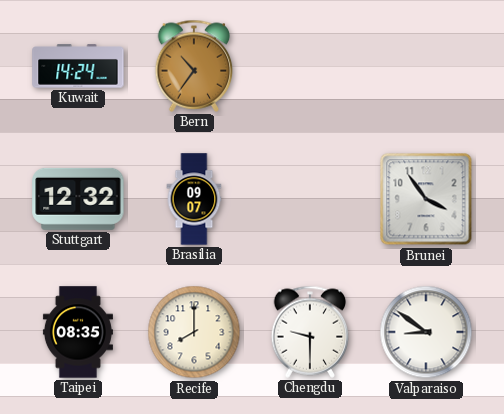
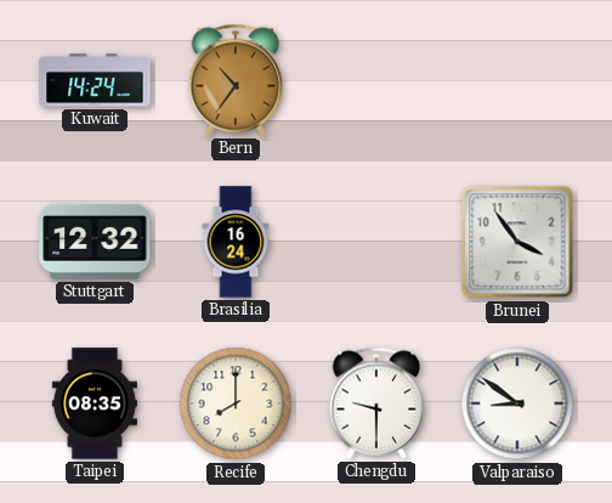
Brasilia: 09:07 -> 16:24
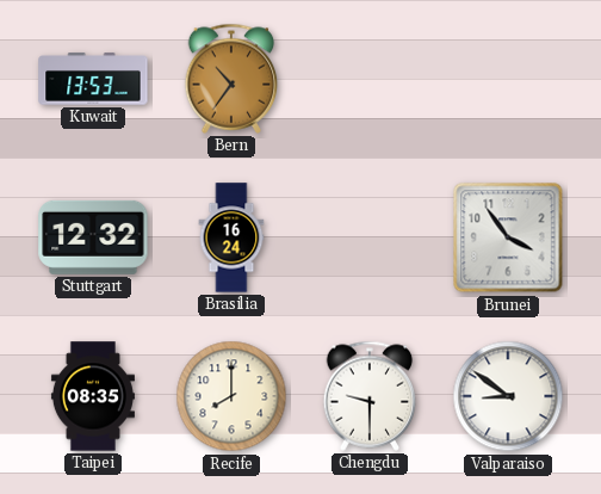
Kuwait: 14:24 -> 13:53
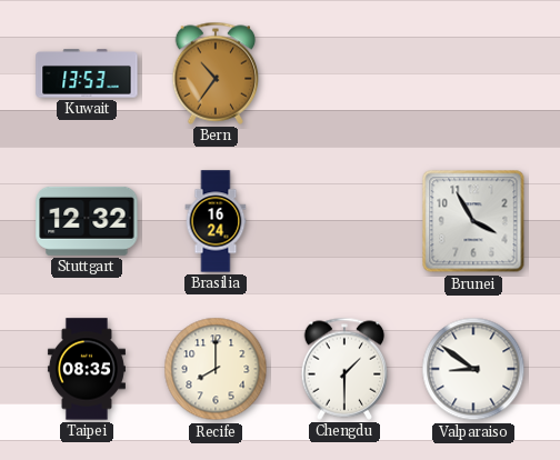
Brunei: 3:54 -> 3:55
Chengdu: 9:30 -> 1:30
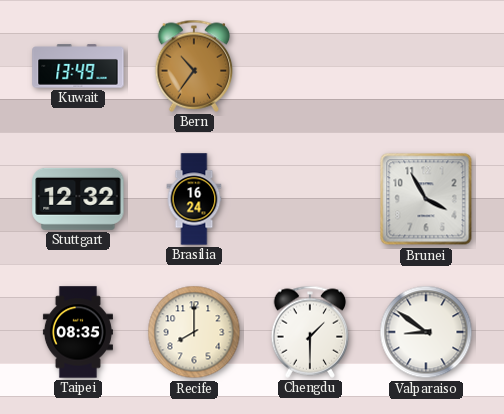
Kuwait: 13:53 -> 13:49
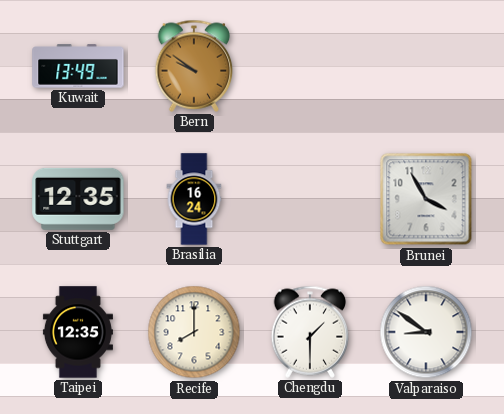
Bern: 10:36 -> 9:51
Stuttgart: 12:32 -> 12:35
Taipei: 08:35 -> 12:35
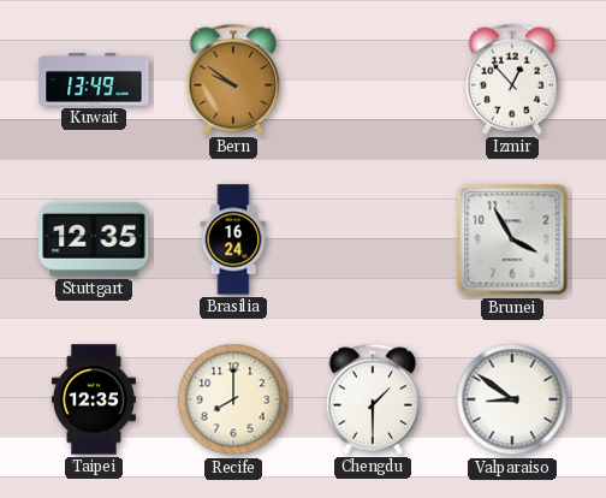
Izmir: none -> 12:53
